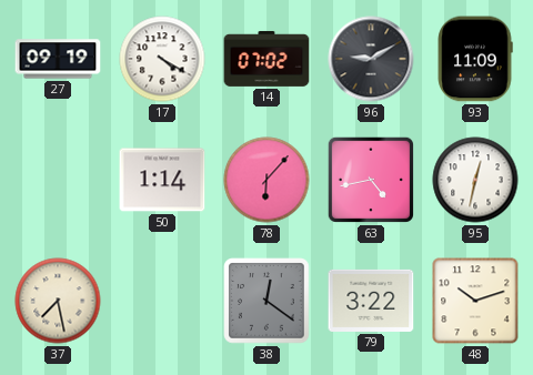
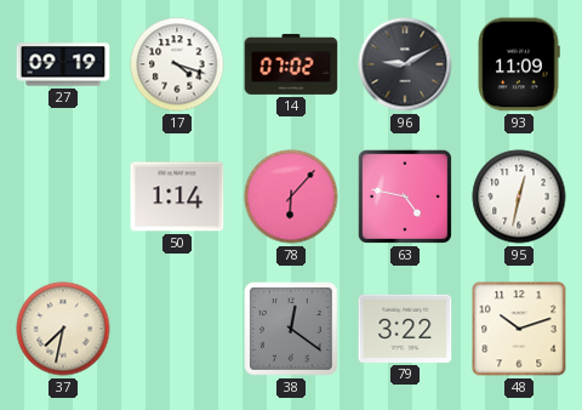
17: 4:20 -> 4:18
63: 4:43 -> 4:47
37: 7:28 -> 7:32
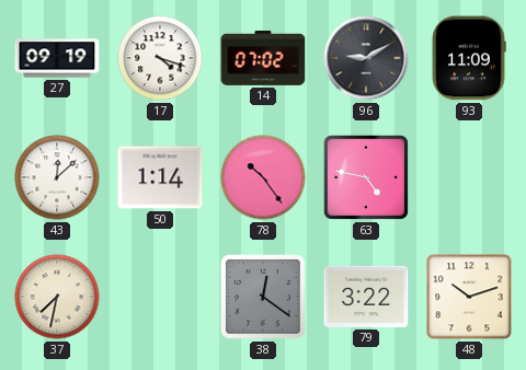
43: none -> 12:08
78: 6:07 -> 10:24
95: 12:32 -> none
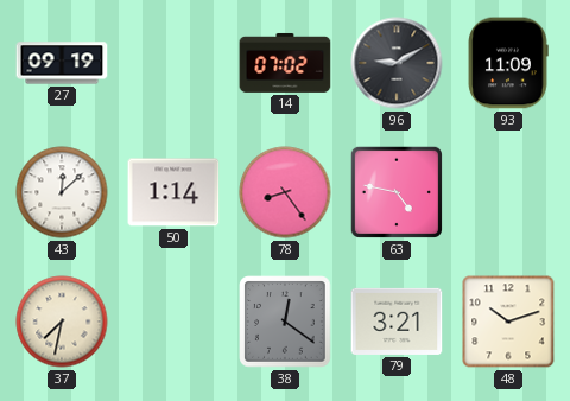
17: 4:18 -> none
78: 10:24 -> 8:24
79: 3:22 -> 3:21
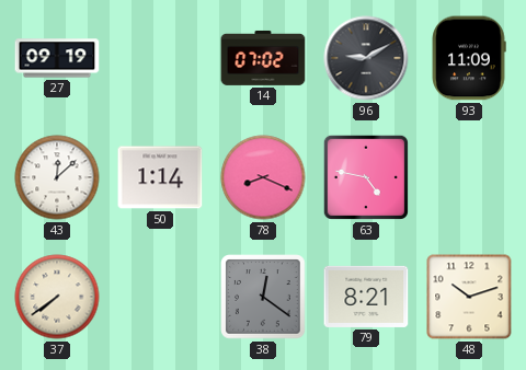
78: 8:24 -> 8:19
37: 7:32 -> 7:39
79: 3:21 -> 8:21
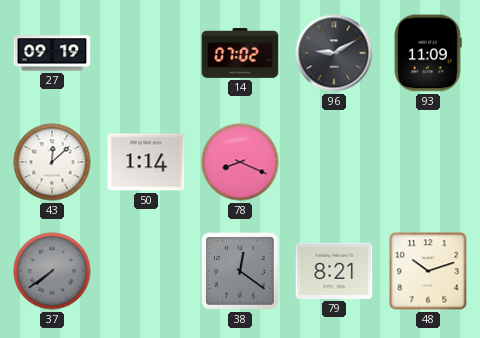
63: 4:47 -> none
37 dial: cream -> grey
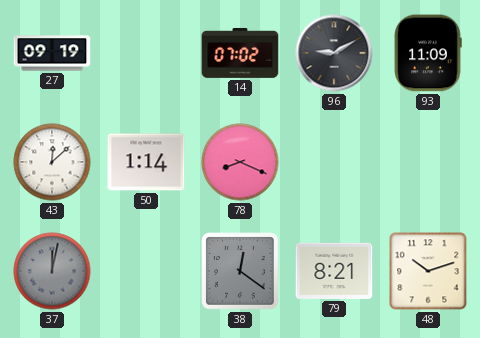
37: 7:39 -> 12:02
